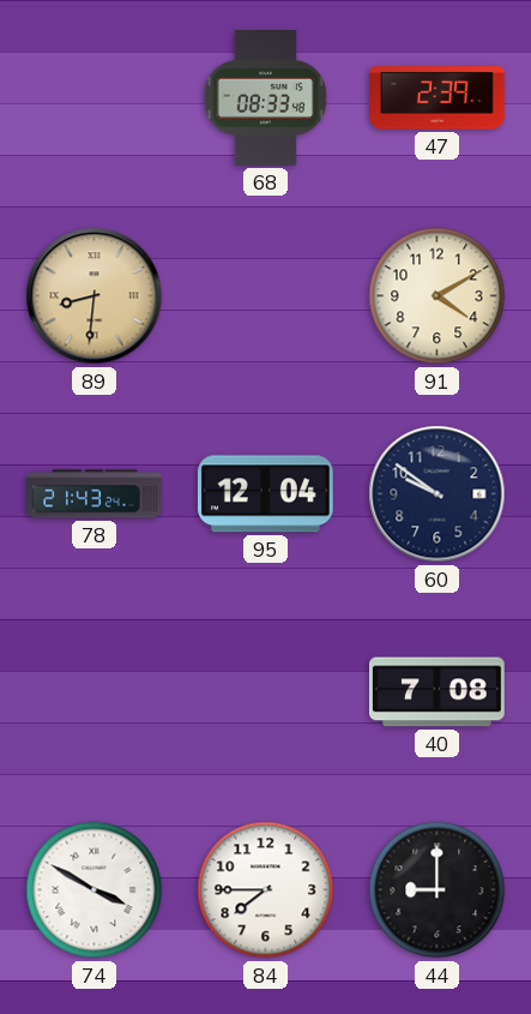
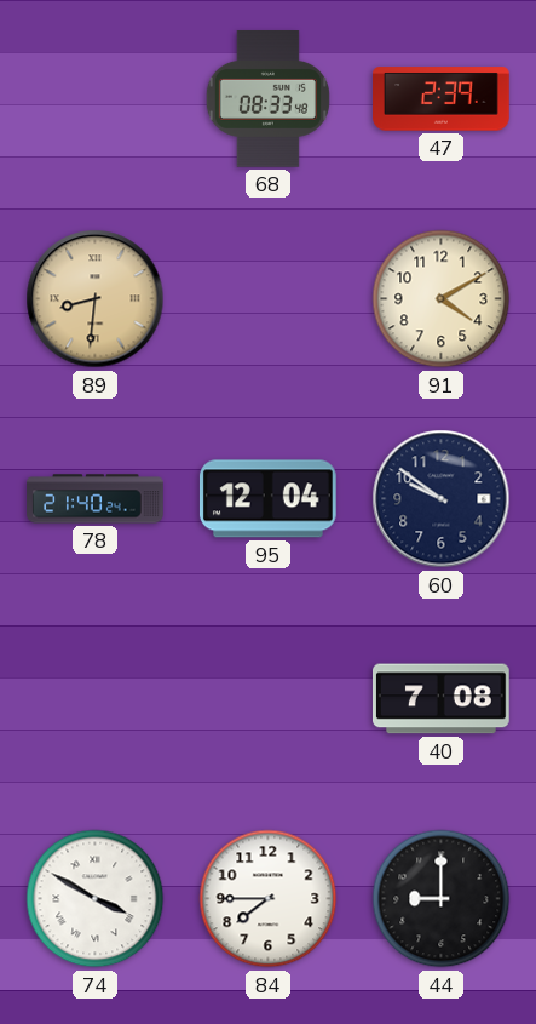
78: 21:43 -> 21:40
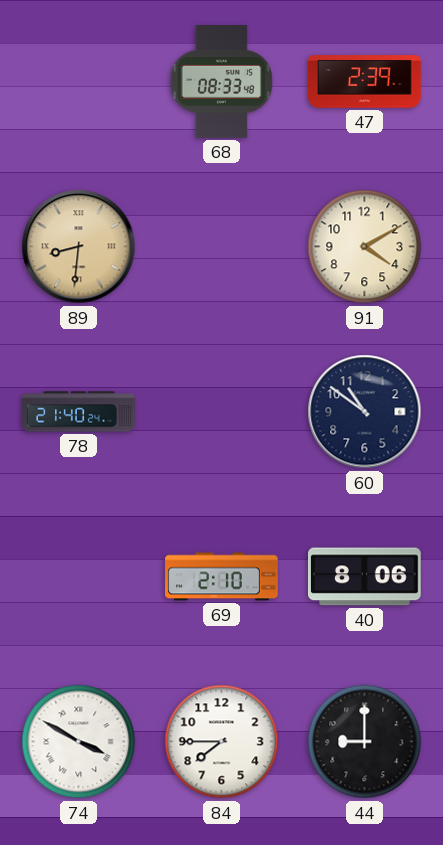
95: 12:04 -> none
60: 9:51 -> 10:51
69: none -> 2:10
40: 7:08 -> 8:06
